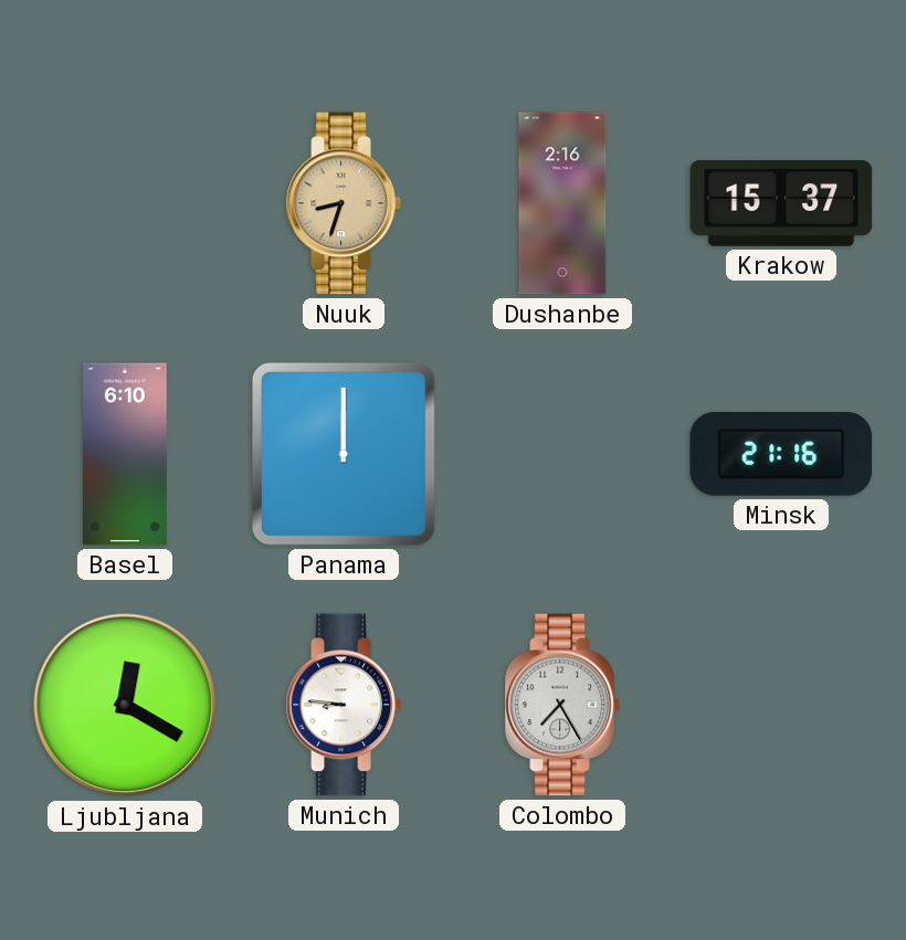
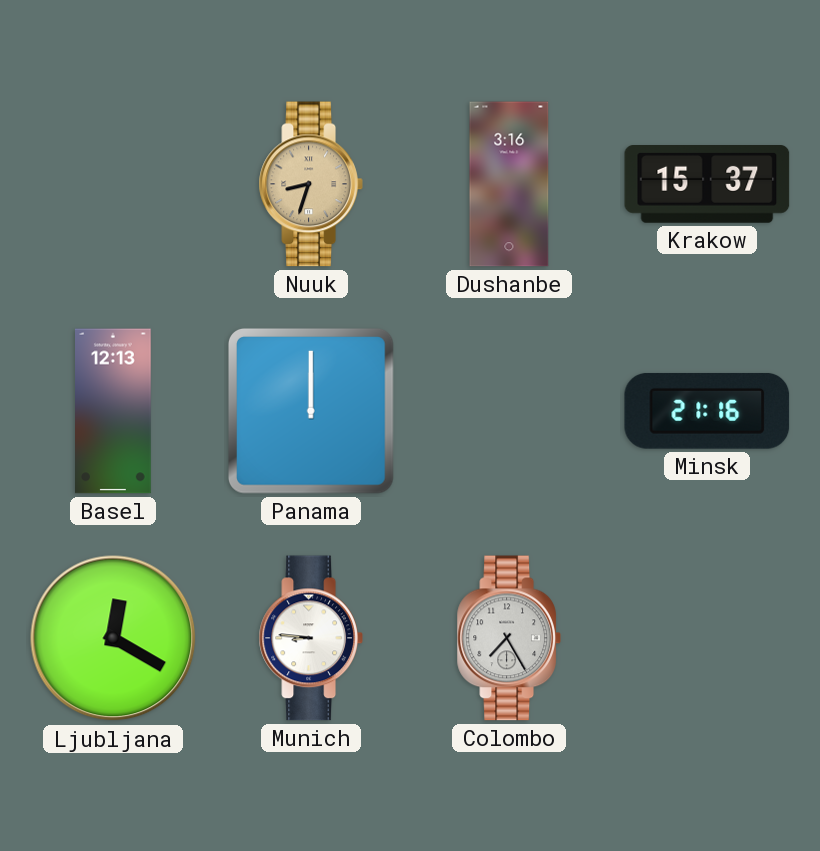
Dushanbe: 2:16 -> 3:16
Basel: 6:10 -> 12:13
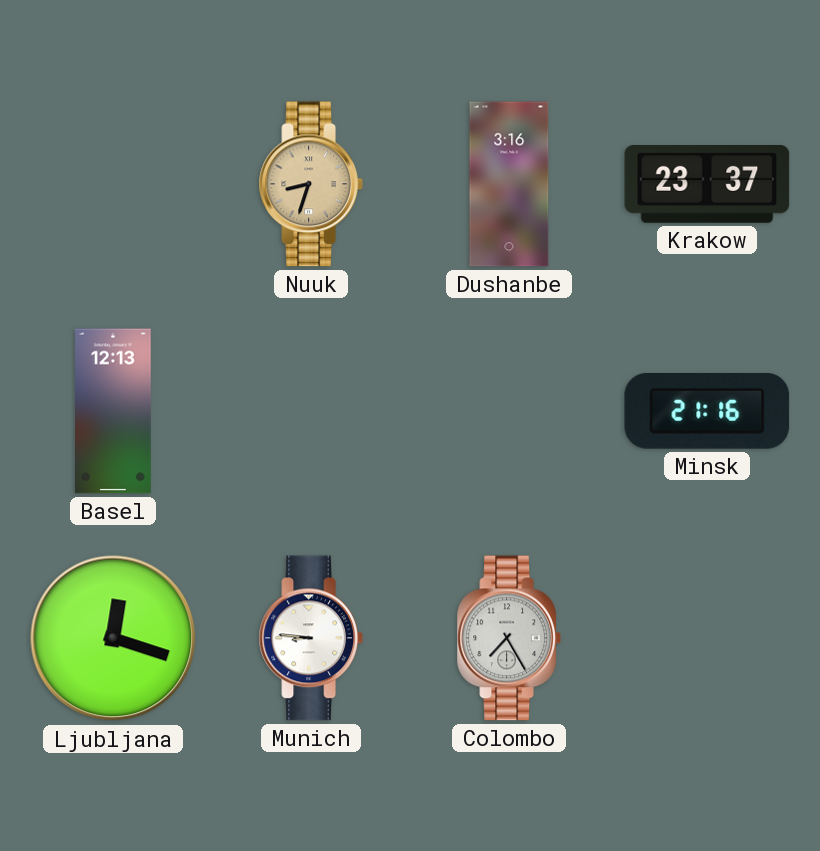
Krakow: 15:37 -> 23:37
Panama: 12:00 -> none
Ljubljana: 12:20 -> 12:18
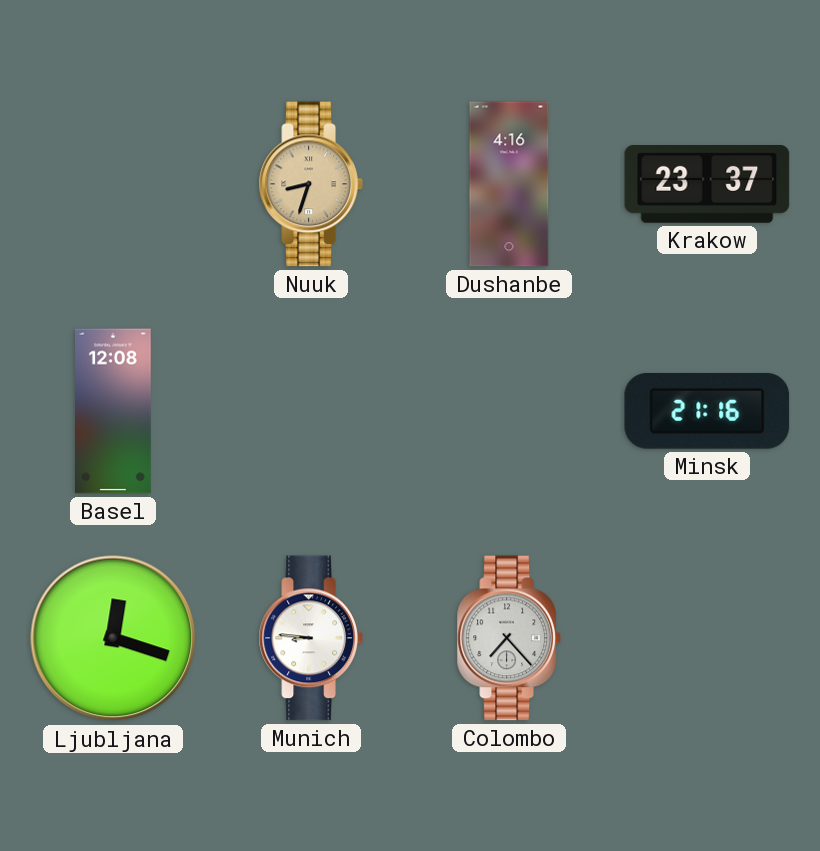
Dushanbe: 3:16 -> 4:16
Basel: 12:13 -> 12:08
Colombo: 7:25 -> 7:23
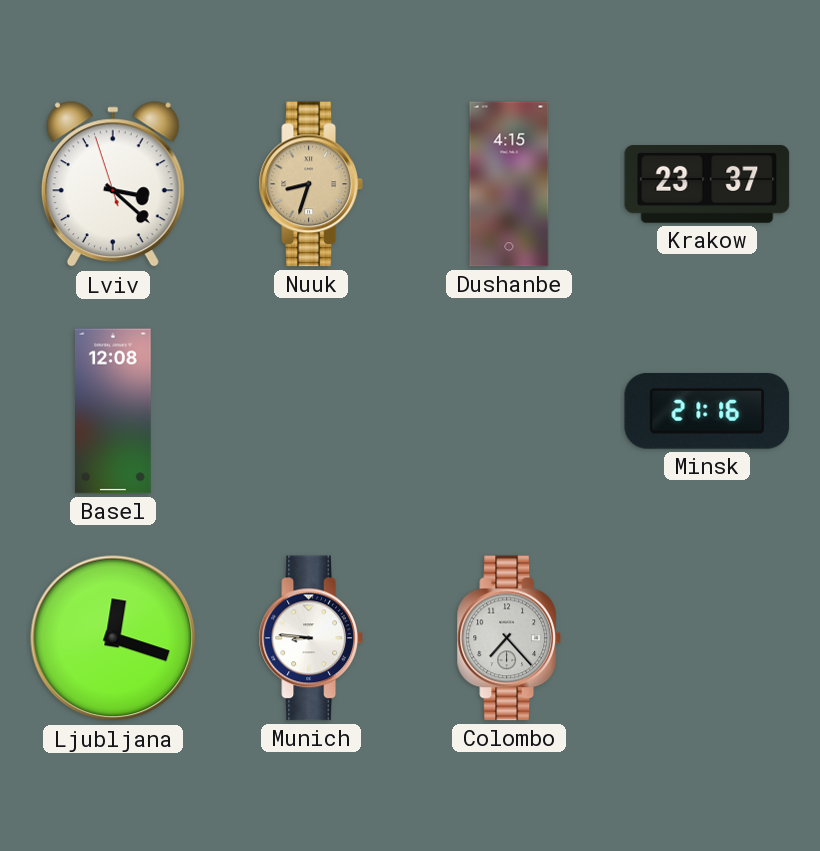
Lviv: none -> 3:21
Dushanbe: 4:16 -> 4:15
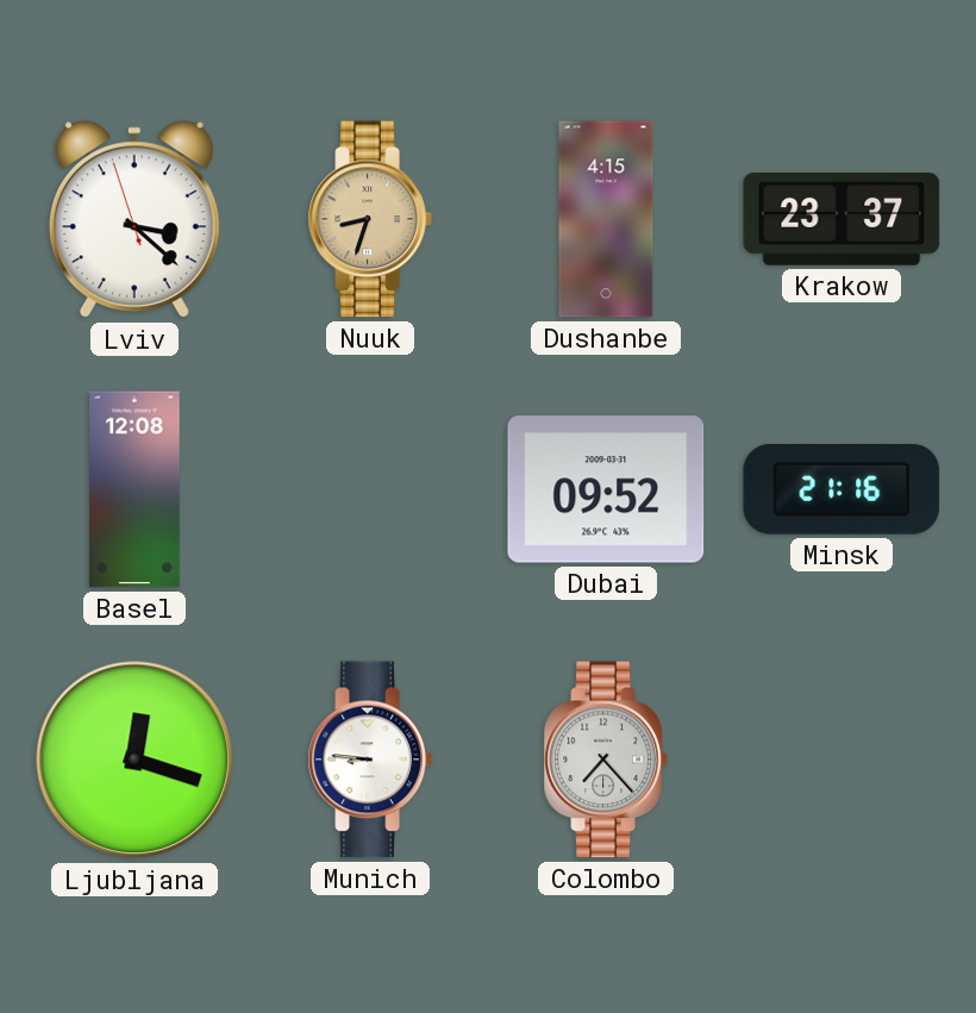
Dubai: none -> 09:52
